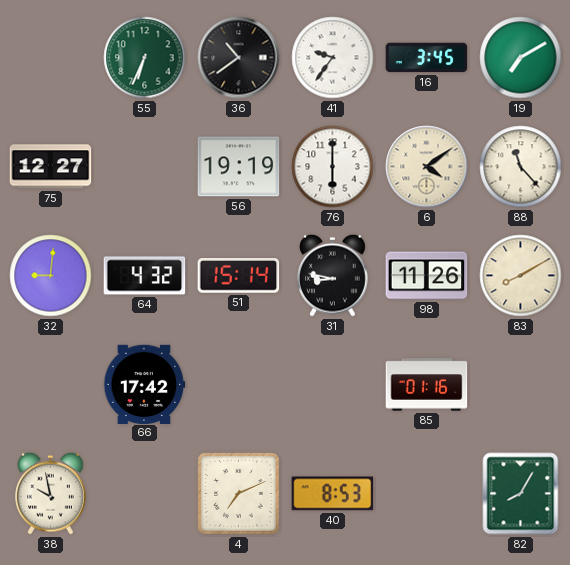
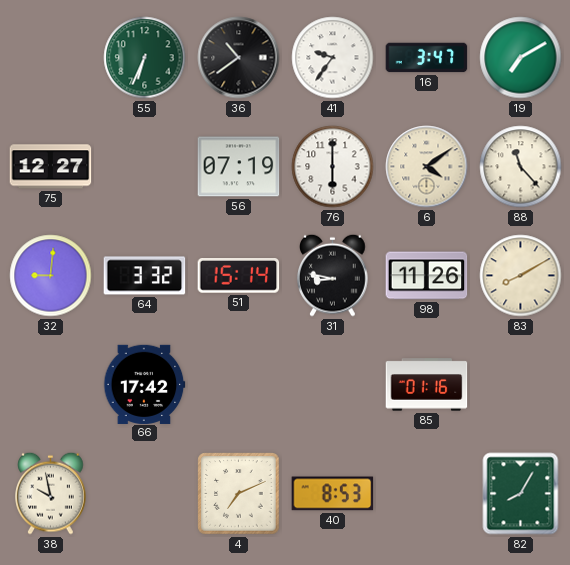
16: 3:45 -> 3:47
56: 19:19 -> 07:19
64: 4:32 -> 3:32
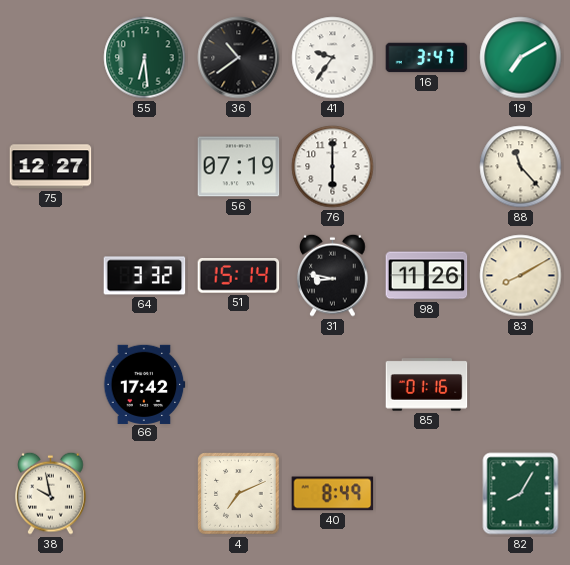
55: 6:34 -> 6:29
6: 4:09 -> none
32: 9:01 -> none
40: 8:53 -> 8:49
